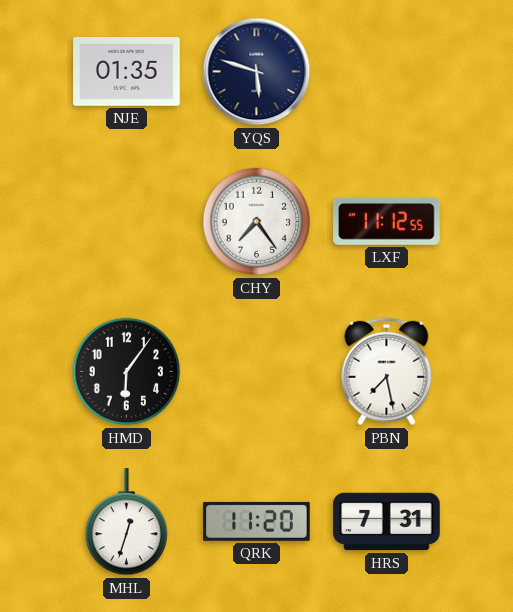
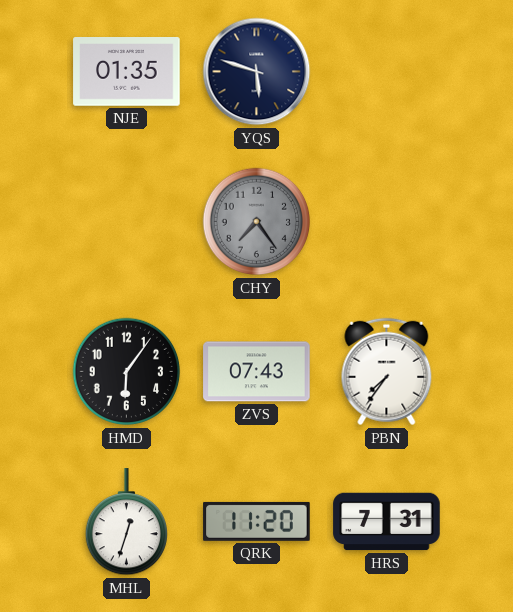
CHY dial: white -> grey
LXF: 11:12 -> none
ZVS: none -> 07:43
PBN: 7:28 -> 7:36
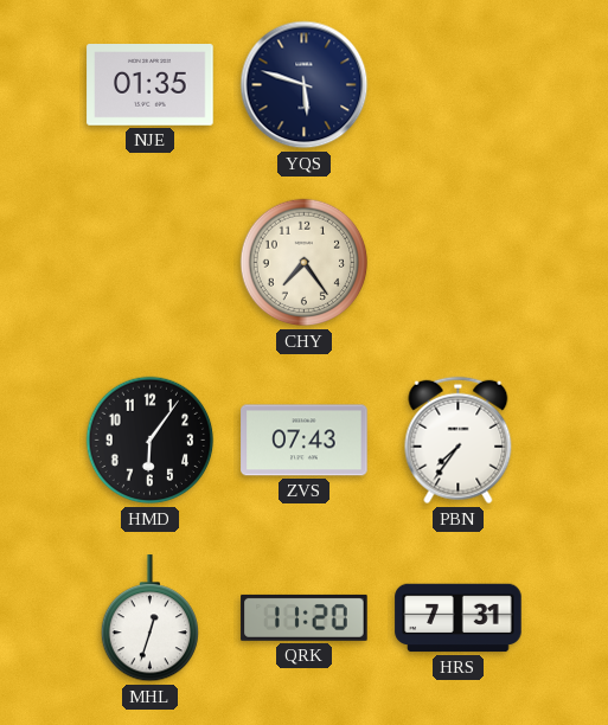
CHY dial: grey -> cream
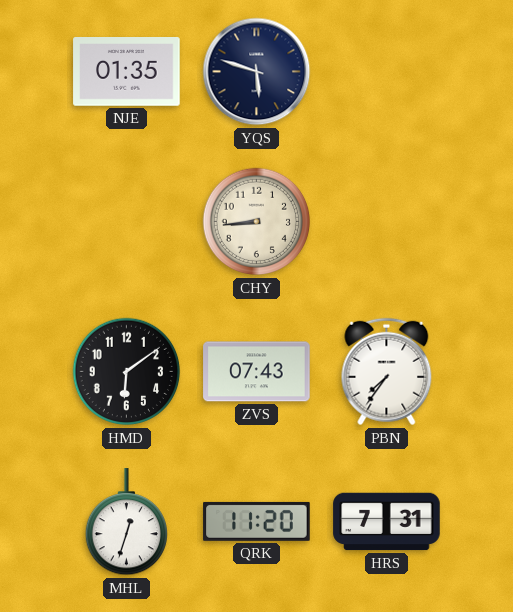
CHY: 7:24 -> 8:44
HMD: 6:06 -> 6:09
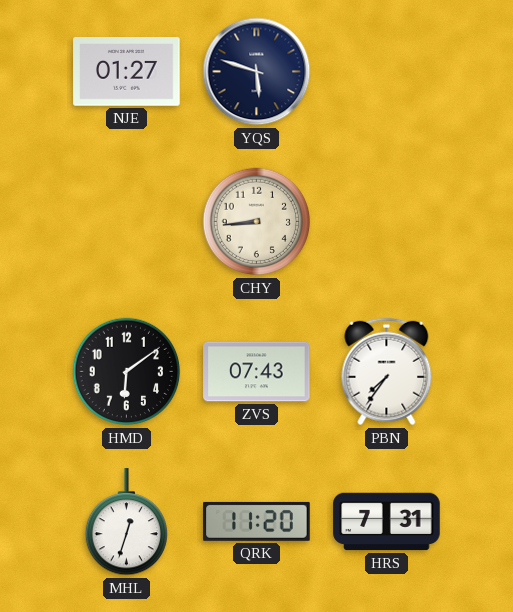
NJE: 01:35 -> 01:27
